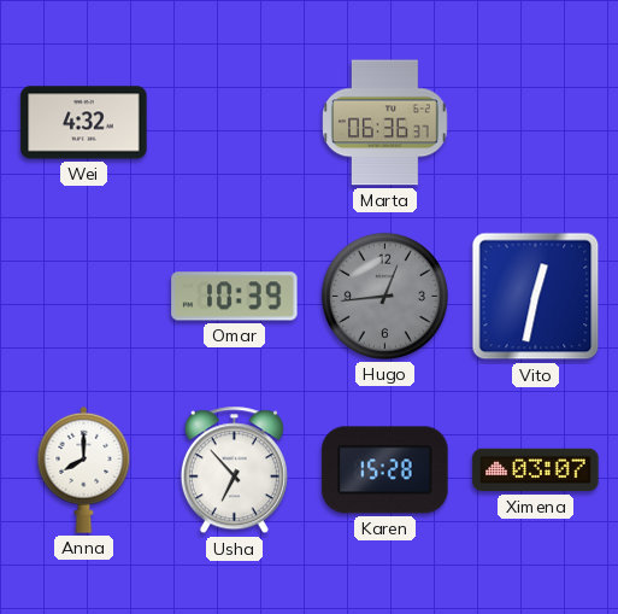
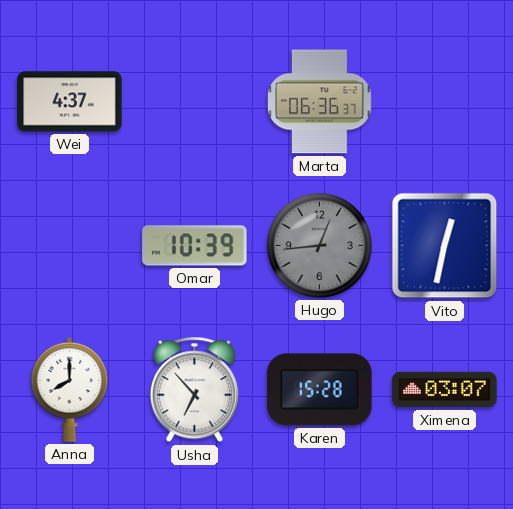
Wei: 4:32 -> 4:37
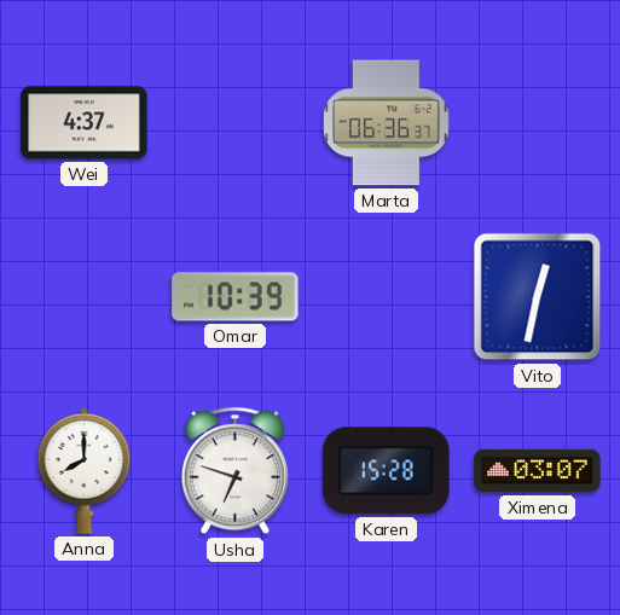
Hugo: 12:44 -> none
Usha: 6:53 -> 6:48
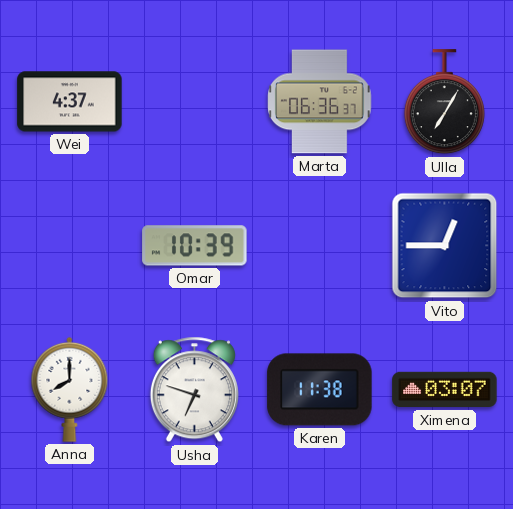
Ulla: none -> 7:05
Vito: 12:32 -> 12:45
Karen: 15:28 -> 11:38
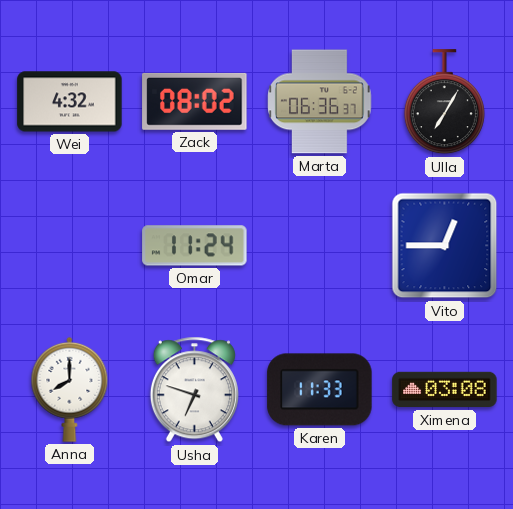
Wei: 4:37 -> 4:32
Zack: none -> 08:02
Omar: 10:39 -> 11:24
Karen: 11:38 -> 11:33
Ximena: 03:07 -> 03:08
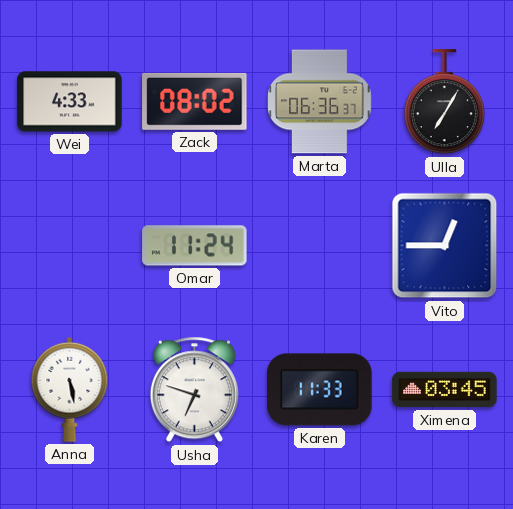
Wei: 4:32 -> 4:33
Anna: 8:00 -> 5:28
Ximena: 03:08 -> 03:45
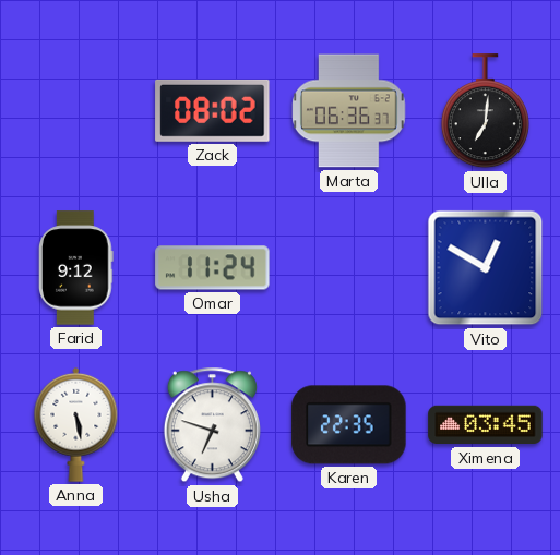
Wei: 4:33 -> none
Ulla: 7:05 -> 7:01
Farid: none -> 9:12
Vito: 12:45 -> 12:50
Karen: 11:33 -> 22:35
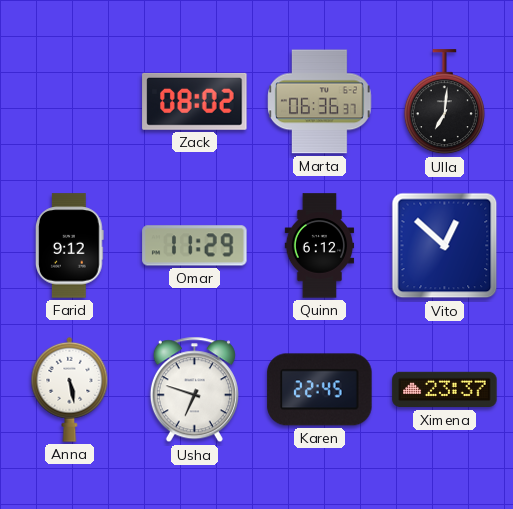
Omar: 11:24 -> 11:29
Quinn: none -> 6:12
Vito: 12:50 -> 12:52
Karen: 22:35 -> 22:45
Ximena: 03:45 -> 23:37
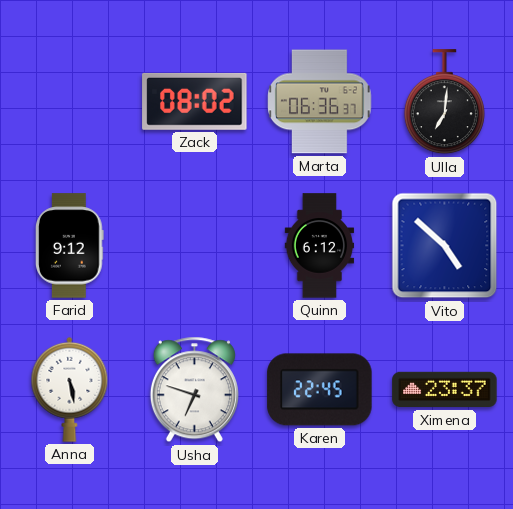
Omar: 11:29 -> none
Vito: 12:52 -> 4:52
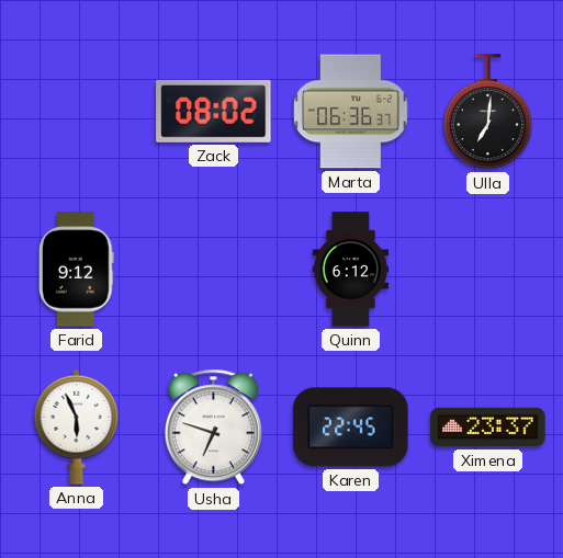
Vito: 4:52 -> none
Anna: 5:28 -> 5:56
